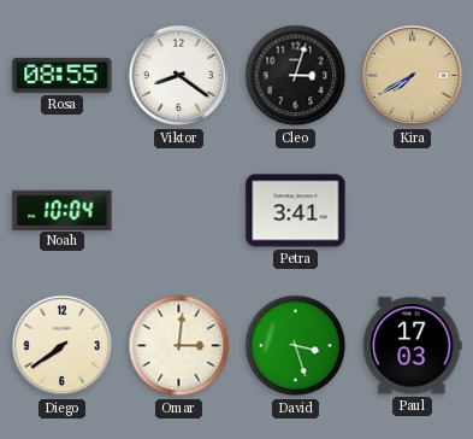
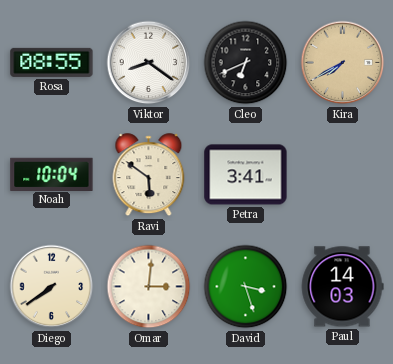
Cleo: 3:03 -> 6:41
Ravi: none -> 5:51
Paul: 17:03 -> 14:03
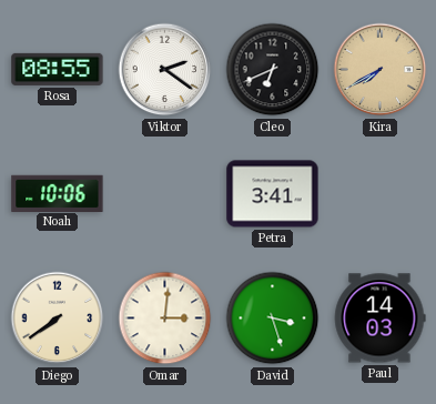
Viktor: 8:21 -> 2:21
Noah: 10:04 -> 10:06
Ravi: 5:51 -> none
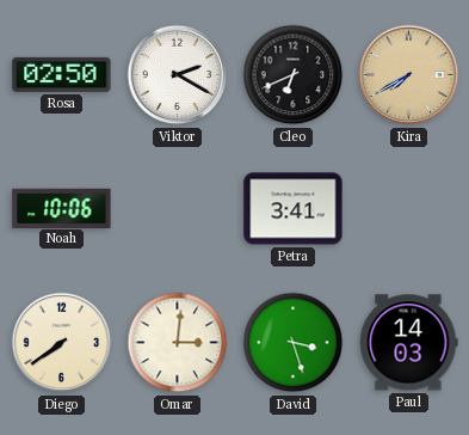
Rosa: 08:55 -> 02:50
Viktor: 2:21 -> 2:20
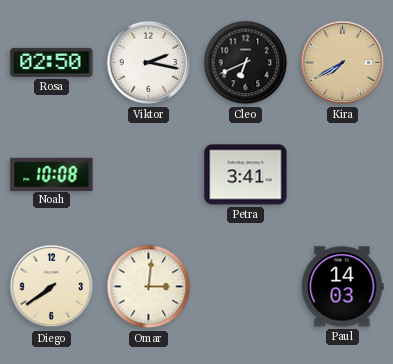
Viktor: 2:20 -> 2:17
Noah: 10:06 -> 10:08
David: 3:27 -> none
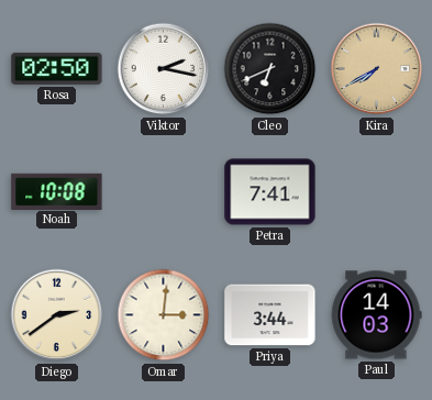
Petra: 3:41 -> 7:41
Diego: 7:39 -> 2:39
Priya: none -> 3:44
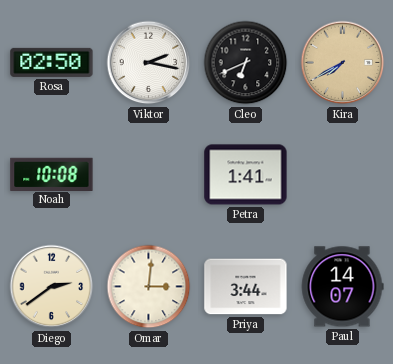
Petra: 7:41 -> 1:41
Paul: 14:03 -> 14:07
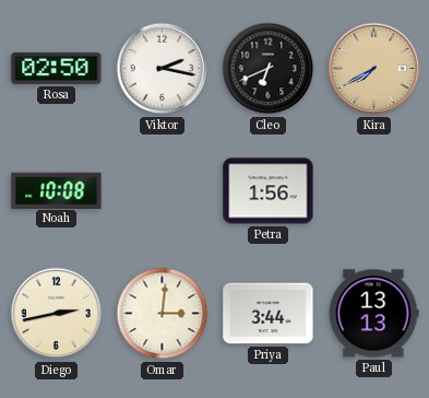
Petra: 1:41 -> 1:56
Diego: 2:39 -> 2:43
Paul: 14:07 -> 13:13
